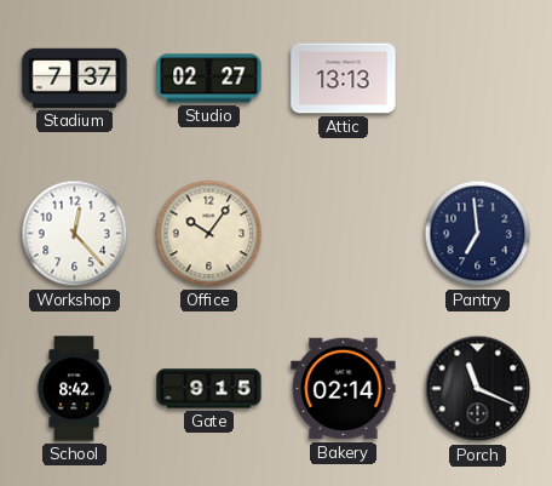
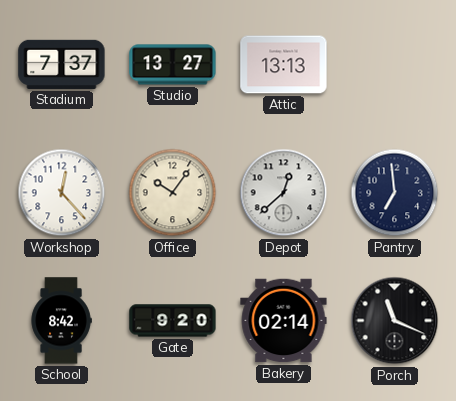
Studio: 02:27 -> 13:27
Depot: none -> 12:38
Gate: 9:15 -> 9:20
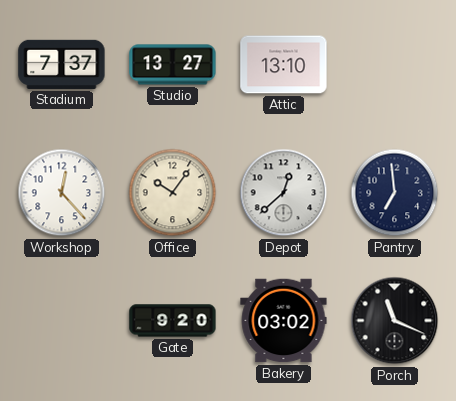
Attic: 13:13 -> 13:10
School: 8:42 -> none
Bakery: 02:14 -> 03:02
